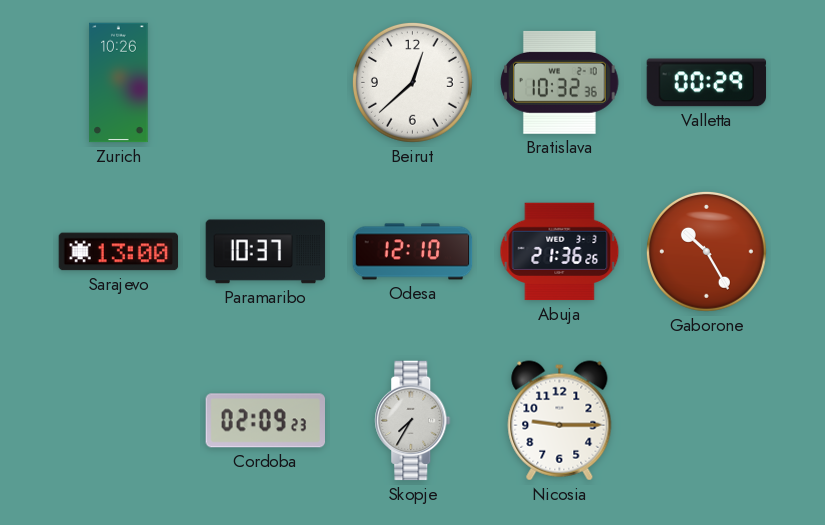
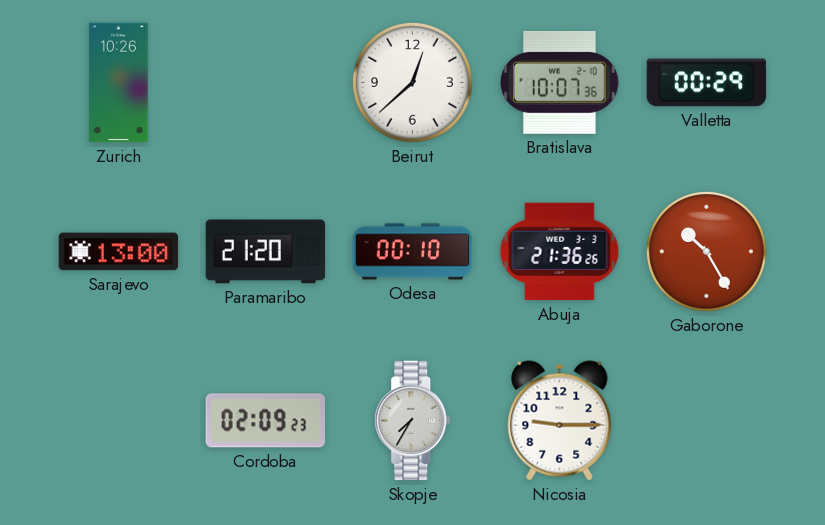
Bratislava: 10:32 -> 10:07
Paramaribo: 10:37 -> 21:20
Odesa: 12:10 -> 00:10
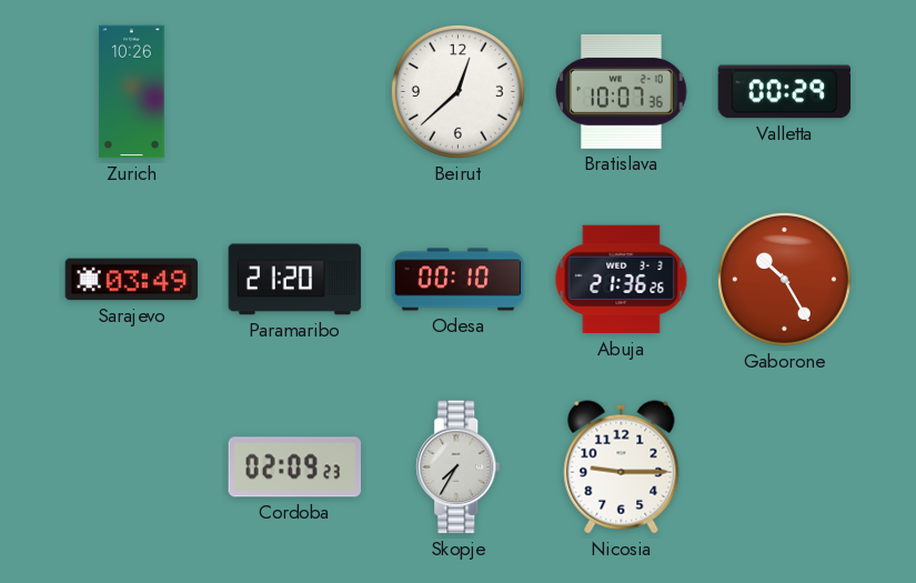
Sarajevo: 13:00 -> 03:49
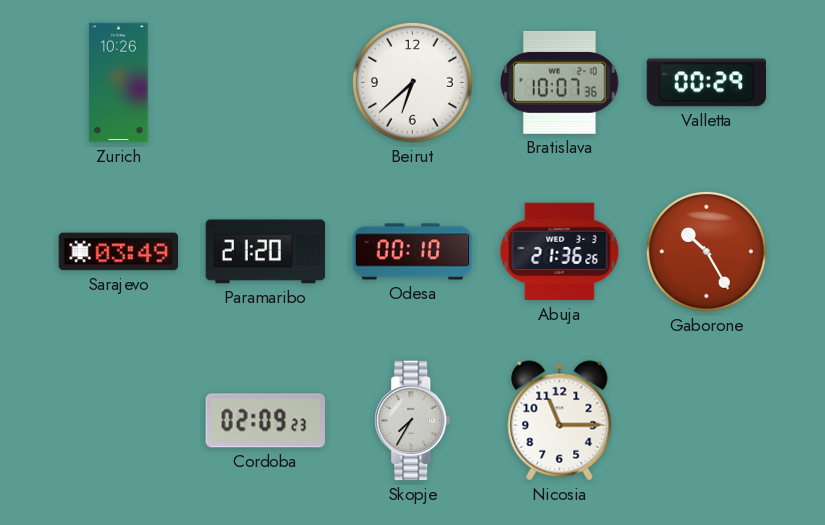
Beirut: 12:38 -> 6:38
Nicosia: 9:15 -> 11:15
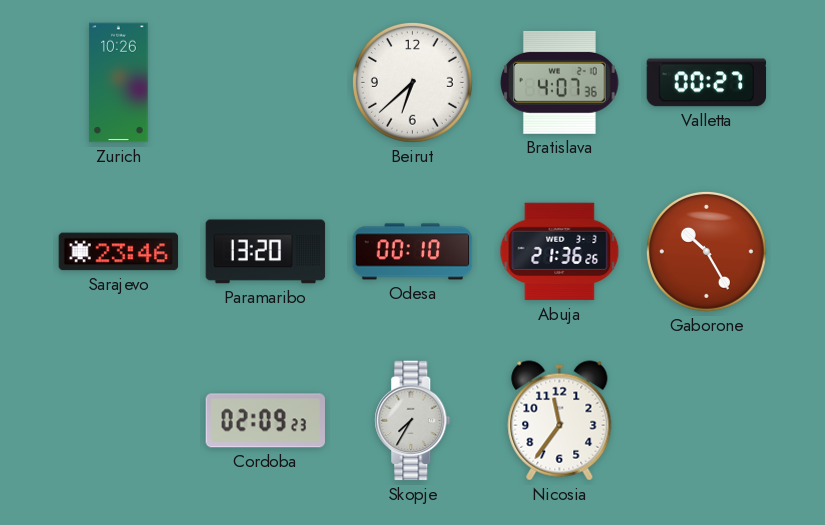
Bratislava: 10:07 -> 4:07
Valletta: 00:29 -> 00:27
Sarajevo: 03:49 -> 23:46
Paramaribo: 21:20 -> 13:20
Nicosia: 11:15 -> 11:36
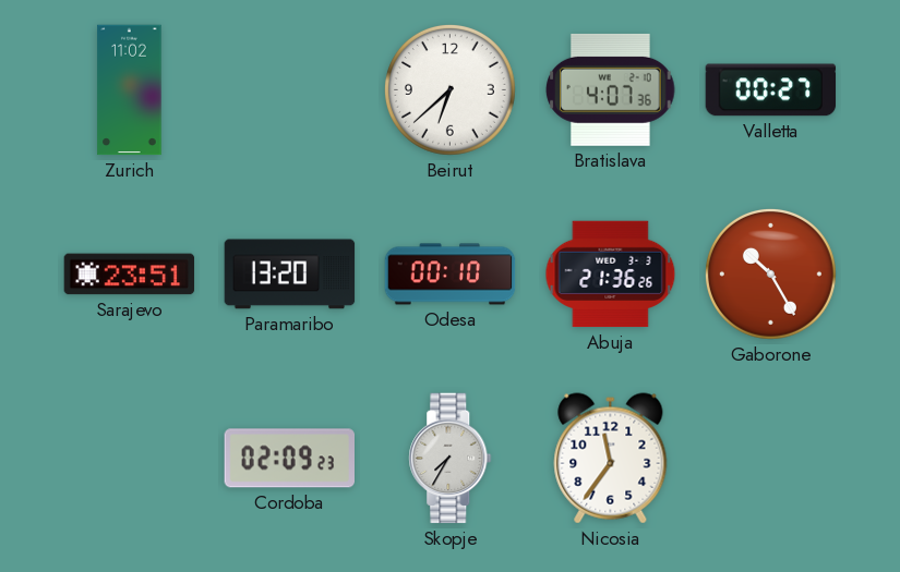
Zurich: 10:26 -> 11:02
Sarajevo: 23:46 -> 23:51
